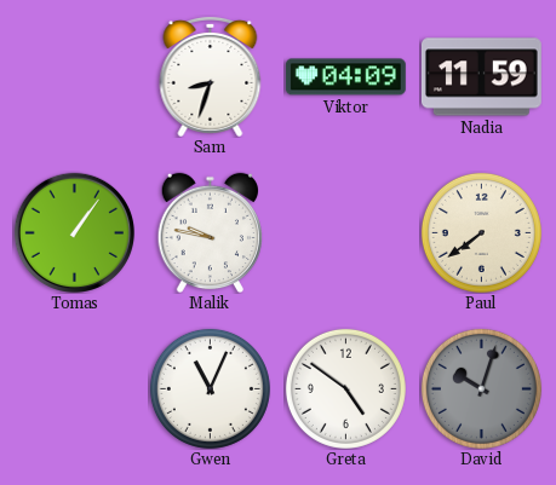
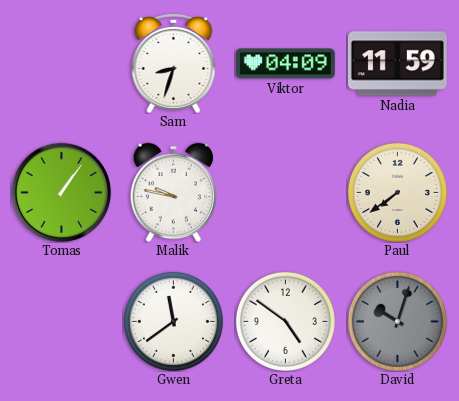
Gwen: 11:04 -> 11:39
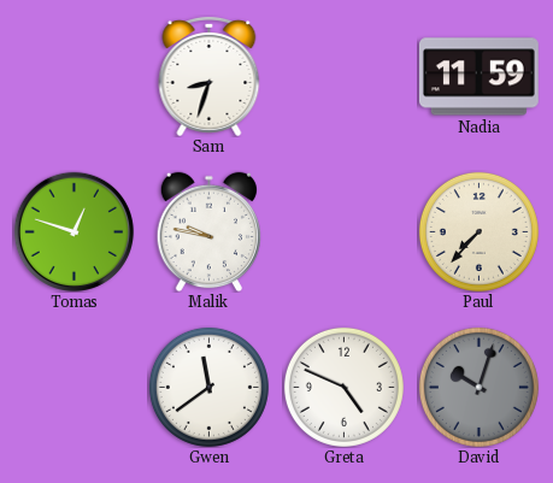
Viktor: 04:09 -> none
Tomas: 1:06 -> 12:48
Paul: 7:39 -> 7:37
Greta: 4:51 -> 4:49
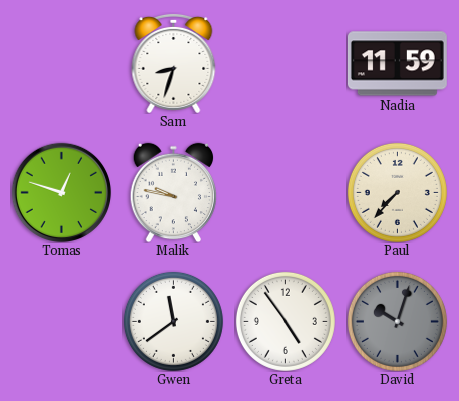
Greta: 4:49 -> 4:54
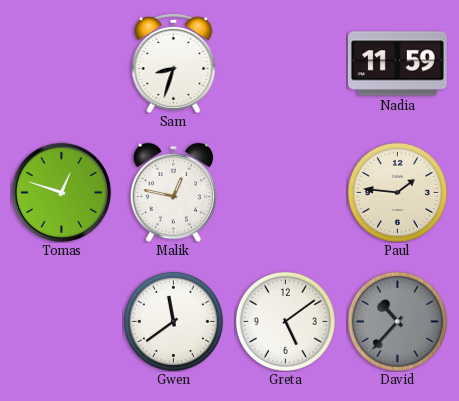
Malik: 9:47 -> 12:47
Paul: 7:37 -> 1:46
Greta: 4:54 -> 5:09
David: 10:03 -> 10:37
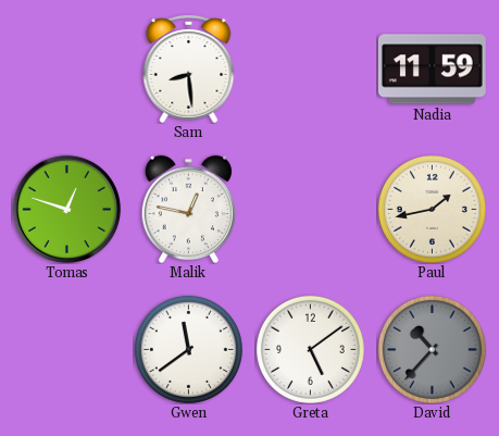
Sam: 8:33 -> 8:29
Paul: 1:46 -> 1:43
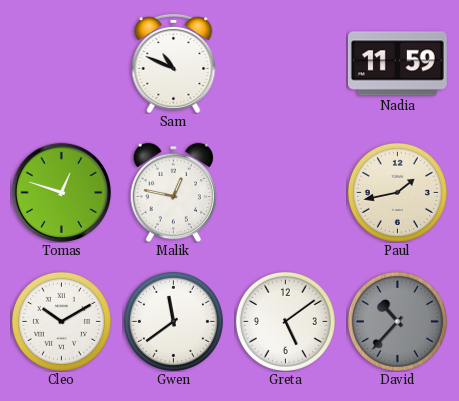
Sam: 8:29 -> 10:49
Cleo: none -> 10:10
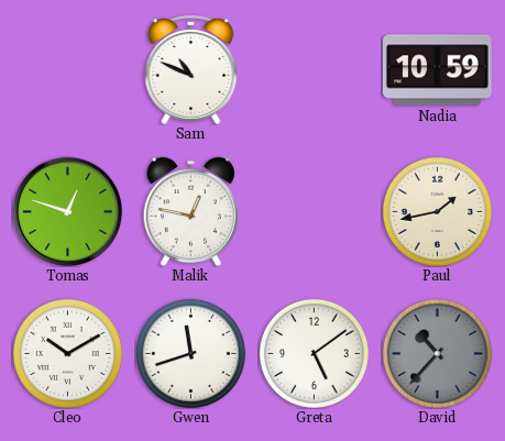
Nadia: 11:59 -> 10:59
Gwen: 11:39 -> 11:42
